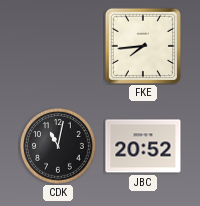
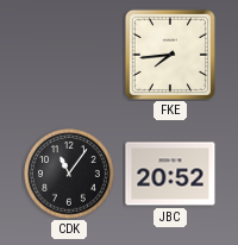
CDK: 11:02 -> 11:06
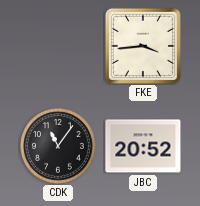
FKE: 7:44 -> 3:44
